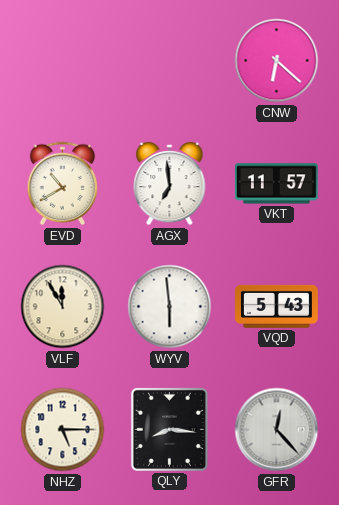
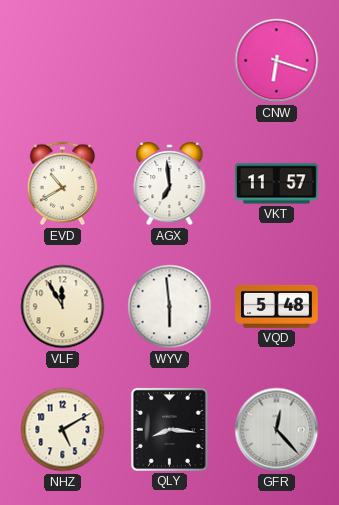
CNW: 6:22 -> 6:18
VQD: 5:43 -> 5:48
NHZ: 5:15 -> 5:10
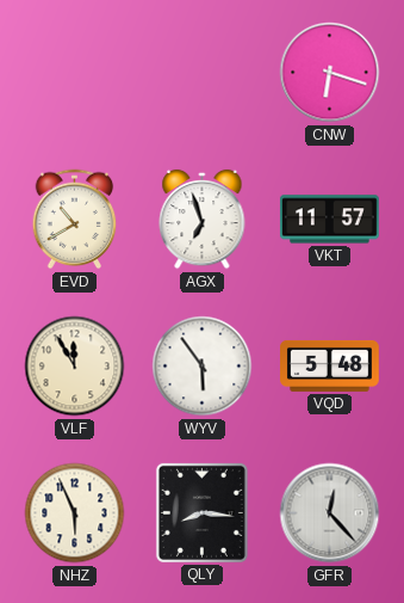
AGX: 6:59 -> 6:57
WYV: 5:59 -> 5:54
NHZ: 5:10 -> 5:56
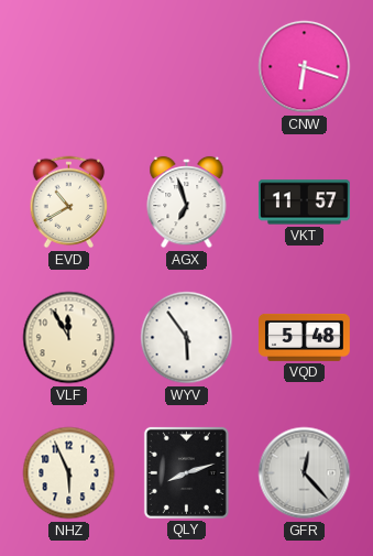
QLY: 8:16 -> 8:12
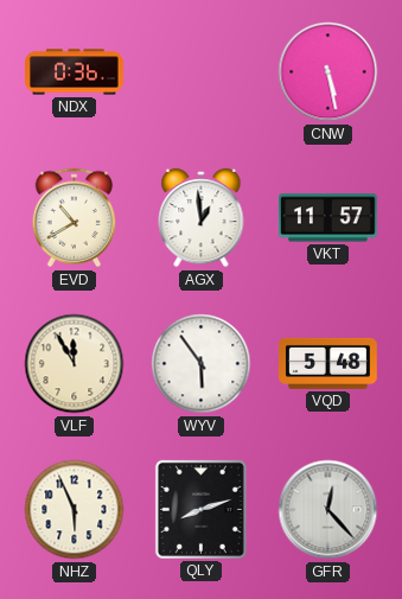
NDX: none -> 0:36
CNW: 6:18 -> 5:28
AGX: 6:57 -> 12:59
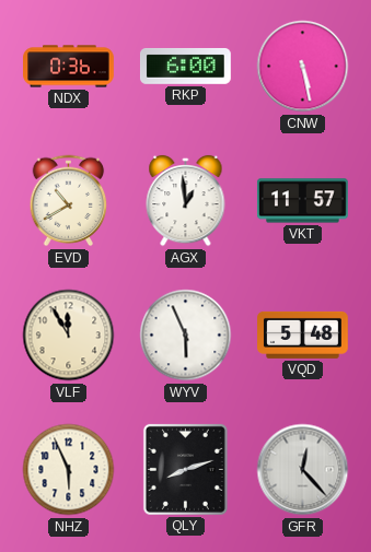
RKP: none -> 6:00
WYV: 5:54 -> 5:56
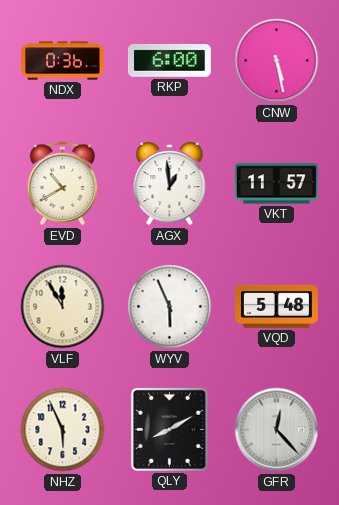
QLY: 8:12 -> 8:10
